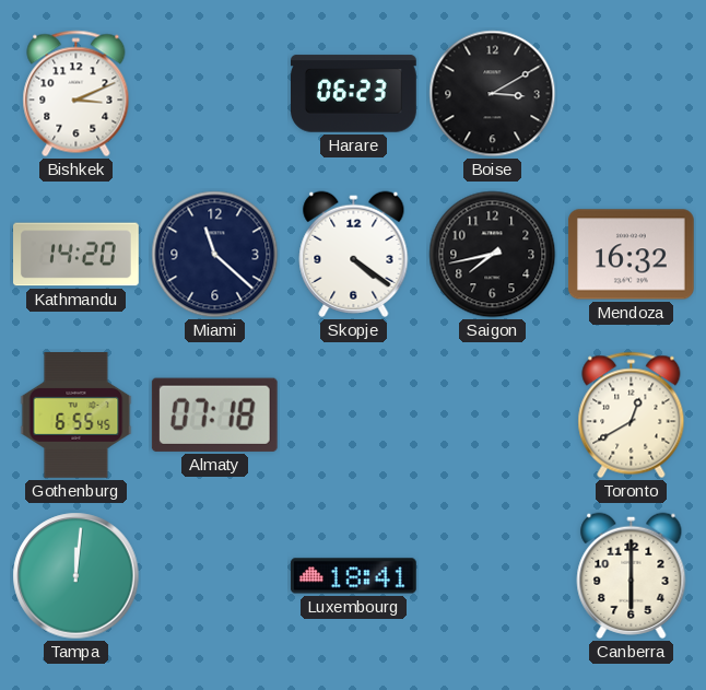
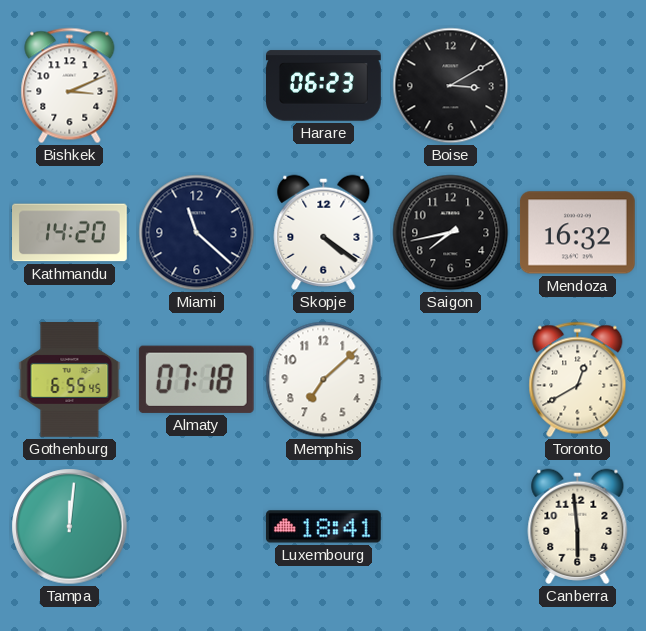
Memphis: none -> 7:08
Canberra: 6:00 -> 5:59
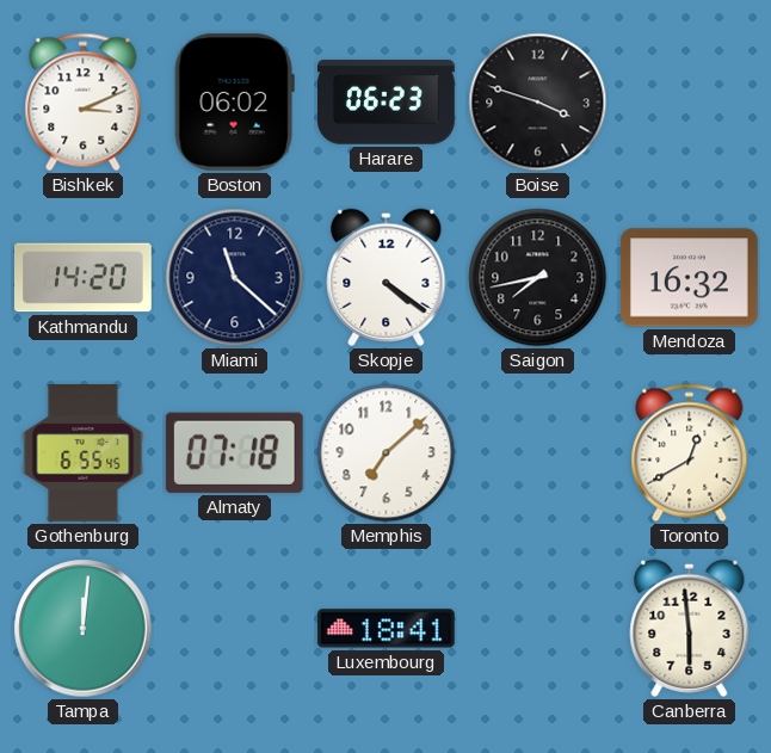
Boston: none -> 06:02
Boise: 3:10 -> 3:48
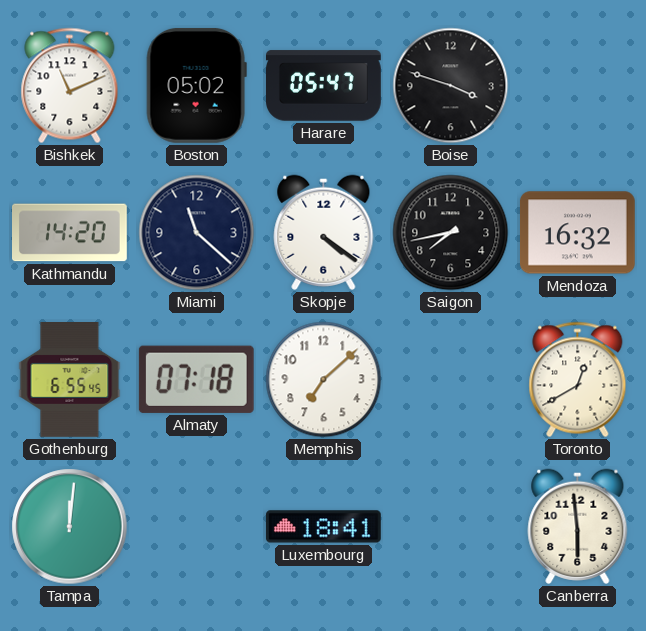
Bishkek: 3:11 -> 11:11
Boston: 06:02 -> 05:02
Harare: 06:23 -> 05:47
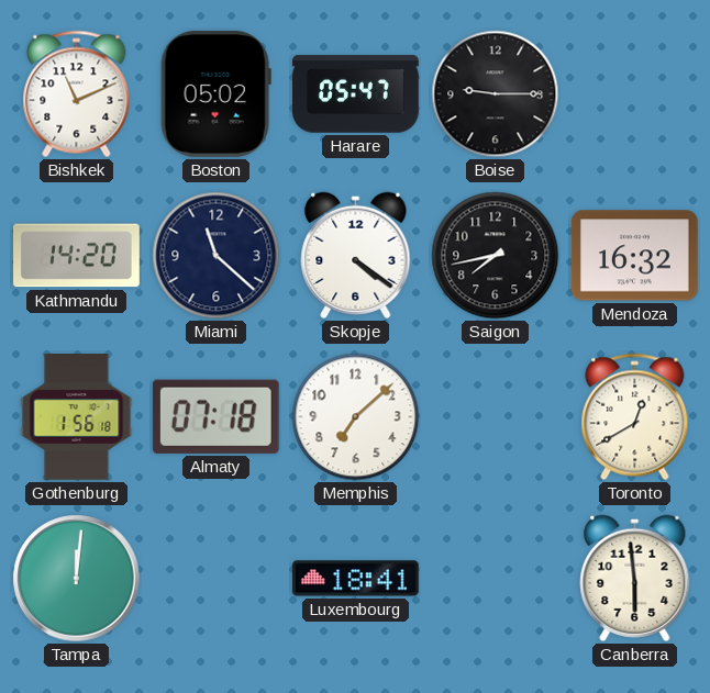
Boise: 3:48 -> 9:15
Gothenburg: 6:55 -> 1:56
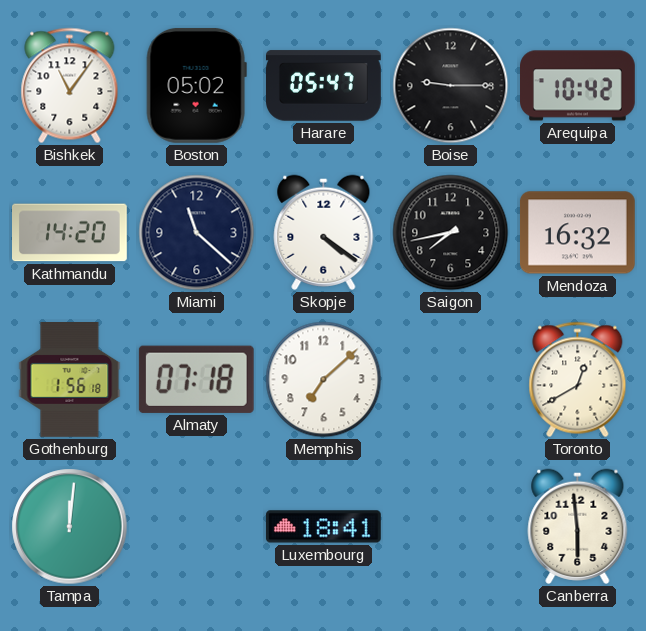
Bishkek: 11:11 -> 11:06
Arequipa: none -> 10:42
